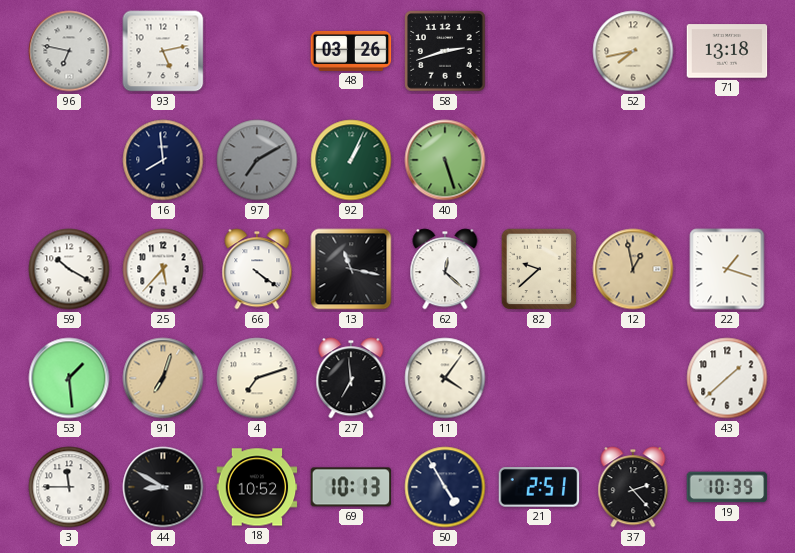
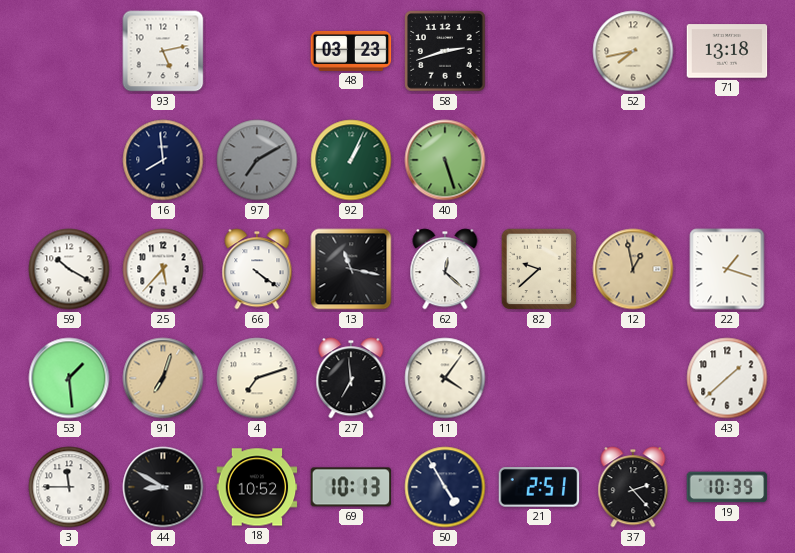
96: 6:47 -> none
48: 03:26 -> 03:23
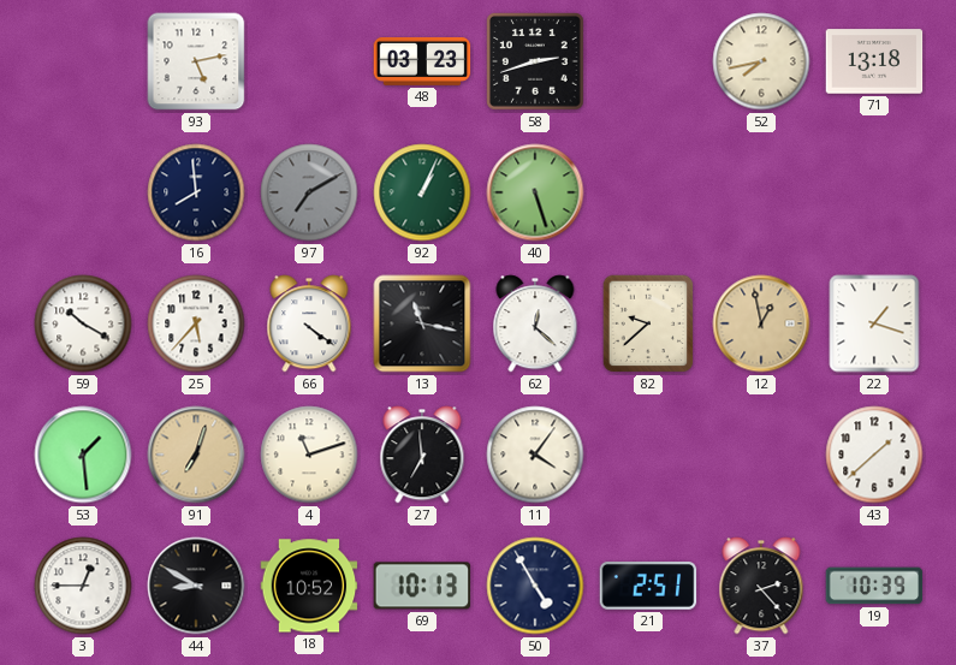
4: 7:12 -> 11:12
3: 11:45 -> 12:45
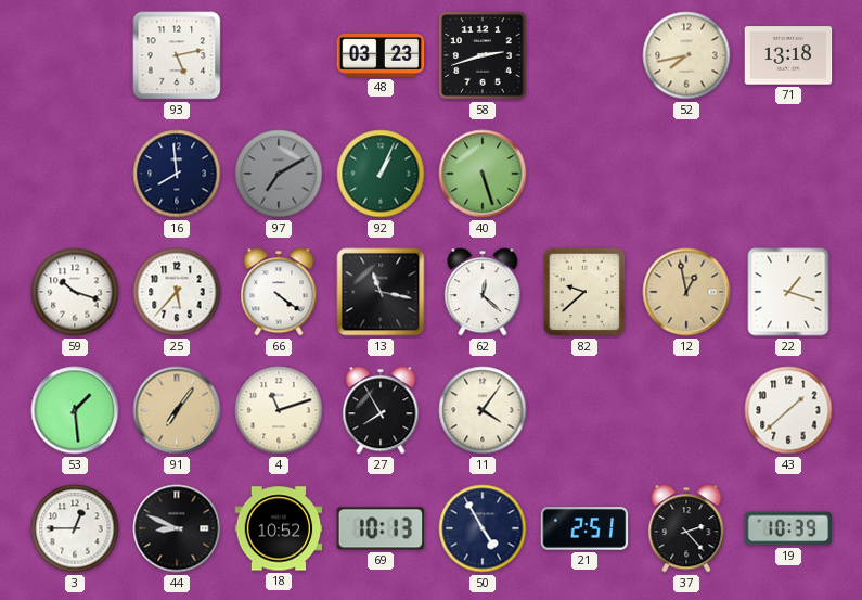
59: 10:20 -> 10:18
91: 7:03 -> 7:06
27: 6:59 -> 7:55
44: 8:50 -> 8:49
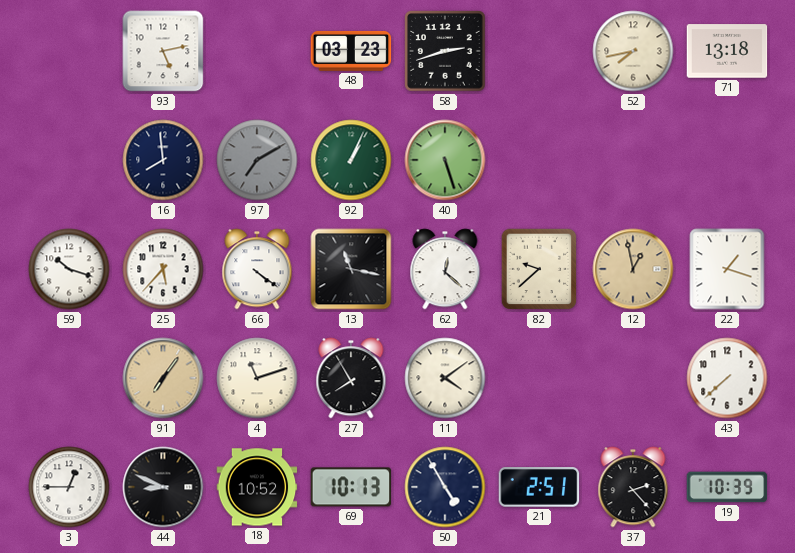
53: 1:29 -> none
11: 4:06 -> 4:09
43: 1:38 -> 7:38
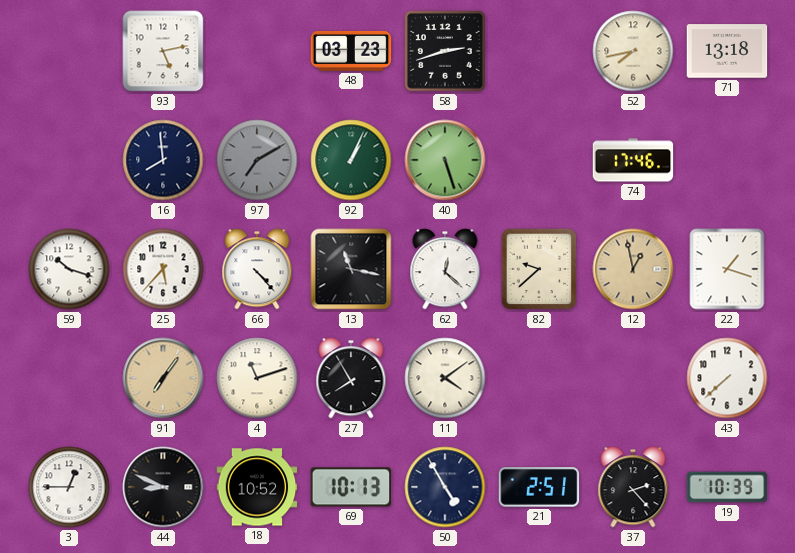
74: none -> 17:46
66: 4:21 -> 4:23
